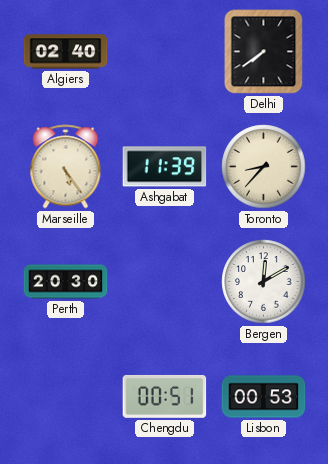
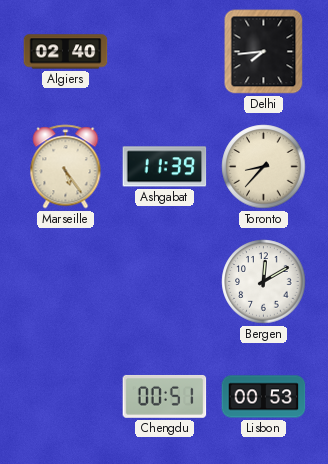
Delhi: 7:39 -> 7:44
Perth: 20:30 -> none
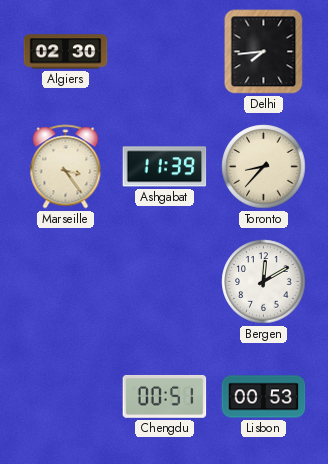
Algiers: 02:40 -> 02:30
Marseille: 5:24 -> 3:24
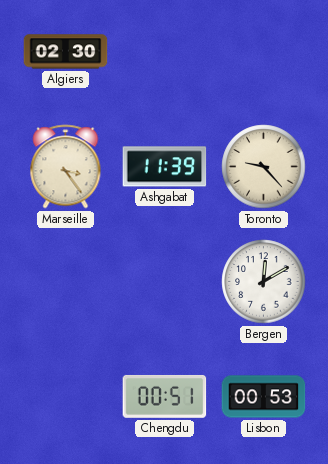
Delhi: 7:44 -> none
Toronto: 8:37 -> 9:23
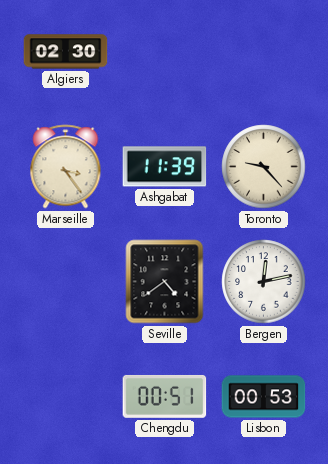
Seville: none -> 4:39
Bergen: 12:10 -> 12:13
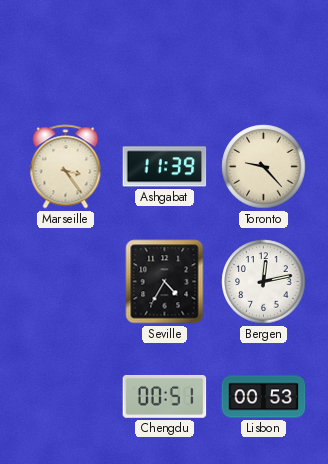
Algiers: 02:30 -> none
Seville: 4:39 -> 4:35
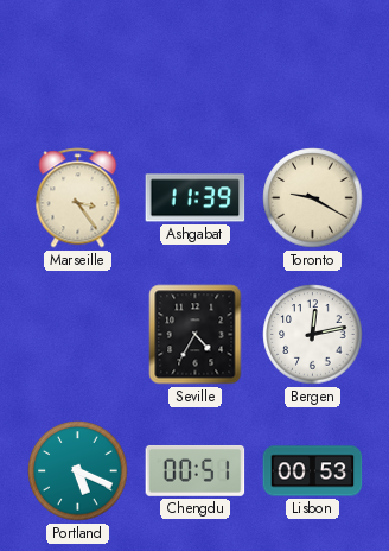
Toronto: 9:23 -> 9:20
Portland: none -> 5:19
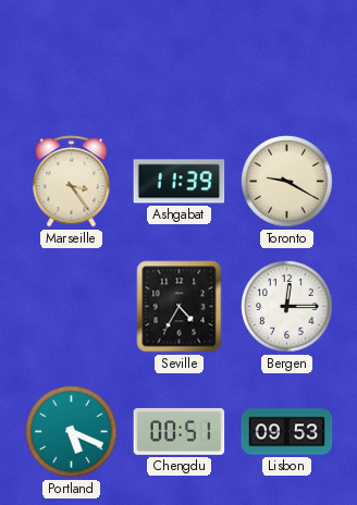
Bergen: 12:13 -> 12:15
Lisbon: 00:53 -> 09:53
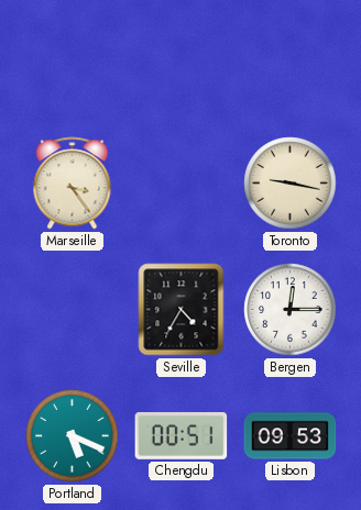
Ashgabat: 11:39 -> none
Toronto: 9:20 -> 9:17
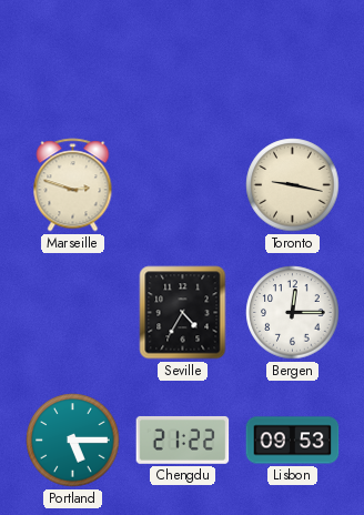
Marseille: 3:24 -> 2:48
Portland: 5:19 -> 5:15
Chengdu: 00:51 -> 21:22
